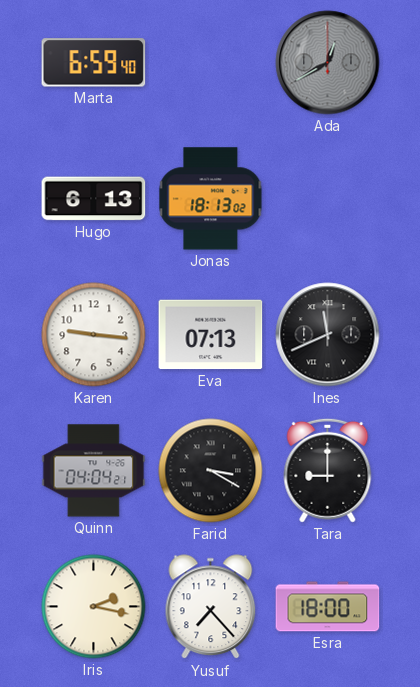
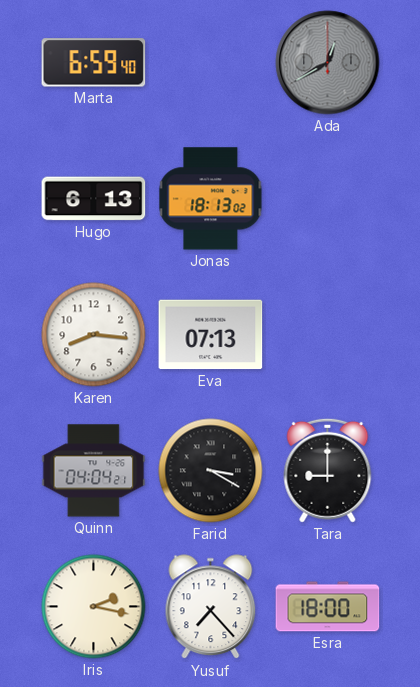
Karen: 9:16 -> 8:16
Ines: 11:41 -> none
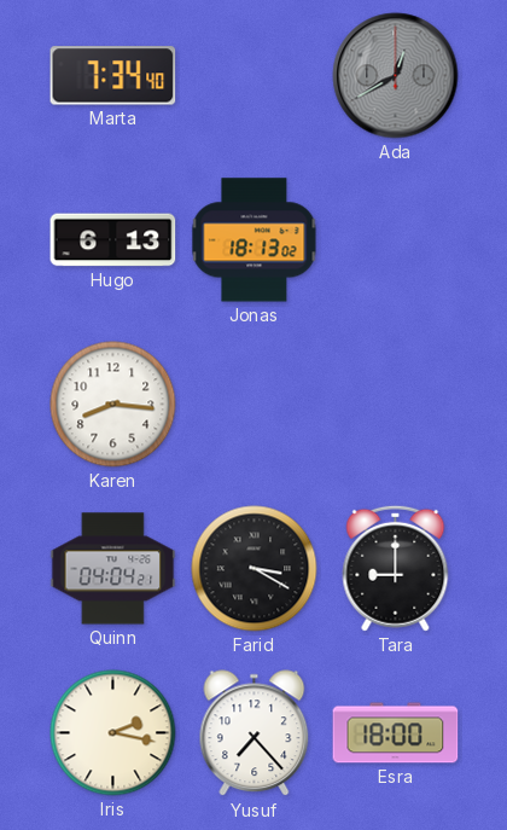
Marta: 6:59 -> 7:34
Eva: 07:13 -> none
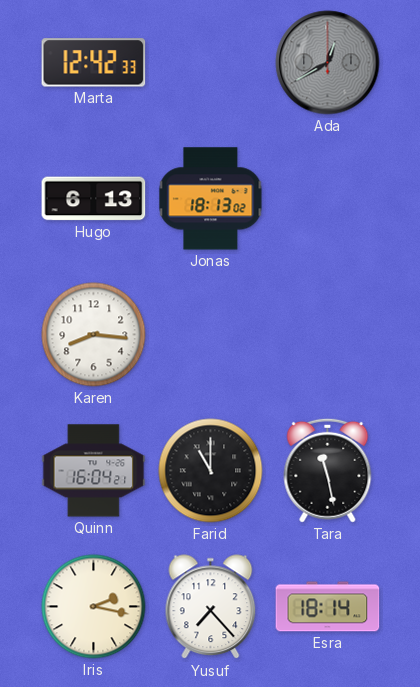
Marta: 7:34 -> 12:42
Quinn: 04:04 -> 16:04
Farid: 3:20 -> 11:00
Tara: 9:00 -> 11:28
Esra: 18:00 -> 18:14
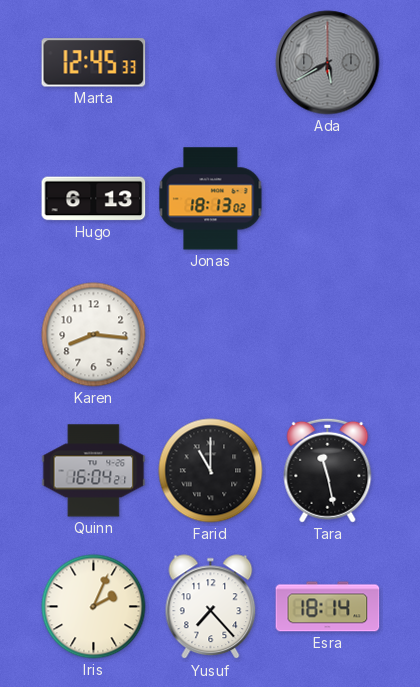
Marta: 12:42 -> 12:45
Ada: 12:40 -> 5:40
Iris: 2:17 -> 2:04
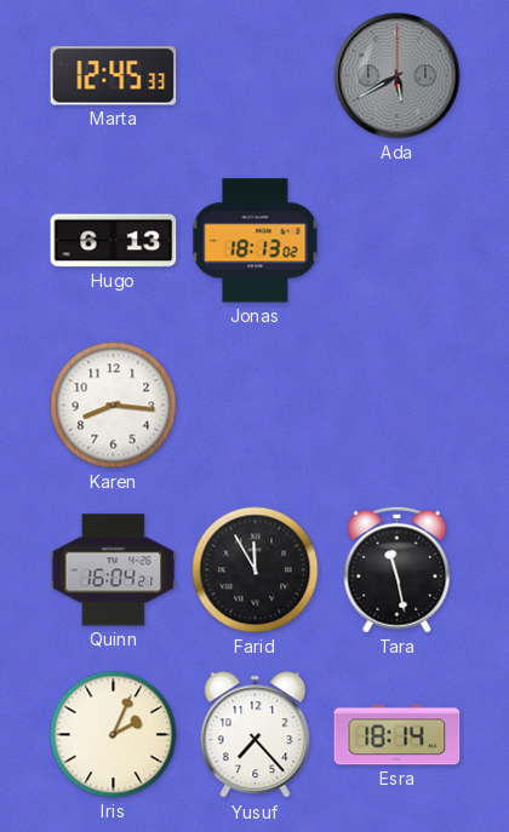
Farid: 11:00 -> 11:55
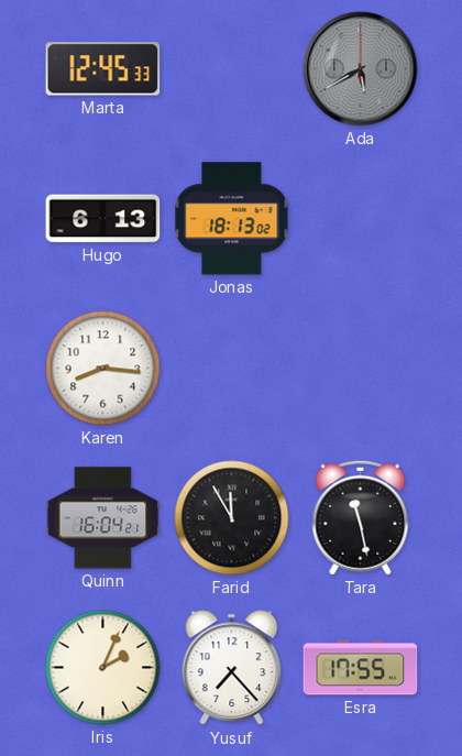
Esra: 18:14 -> 17:55
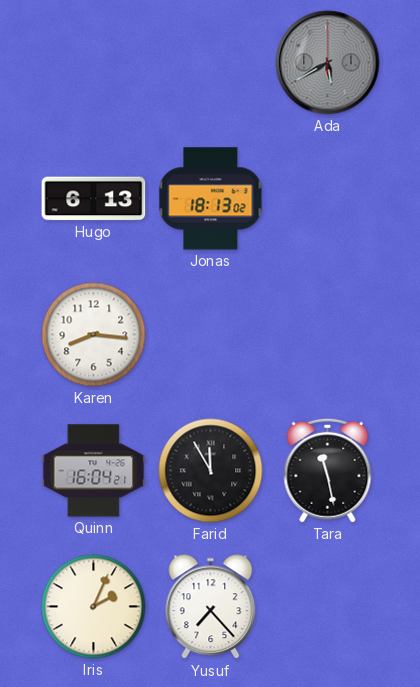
Marta: 12:45 -> none
Esra: 17:55 -> none
